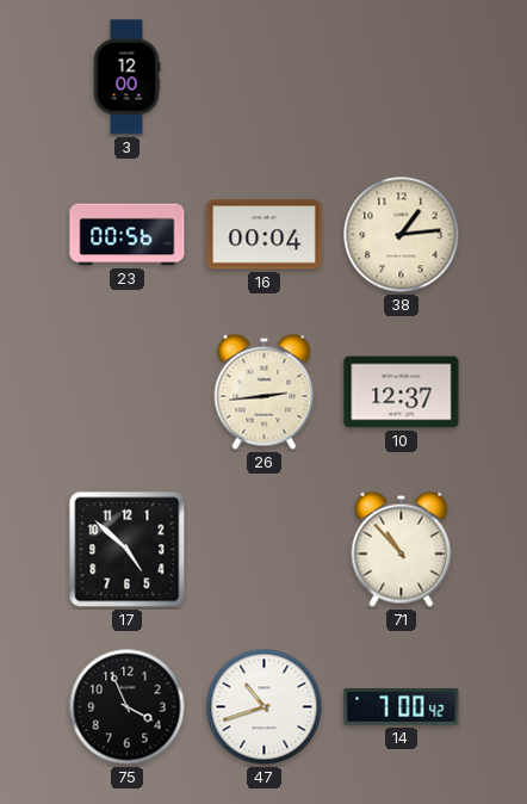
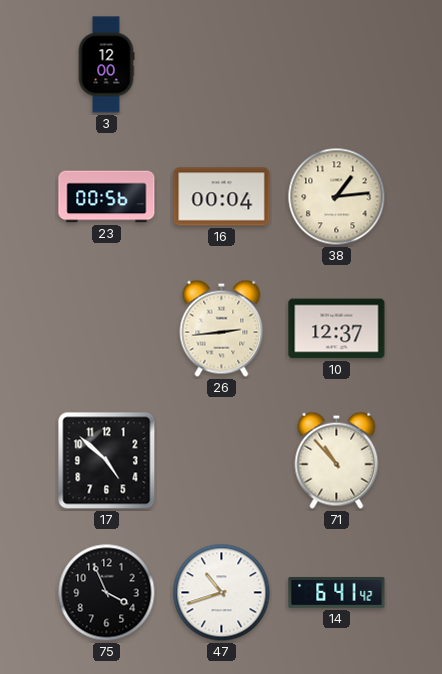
14: 7:00 -> 6:41
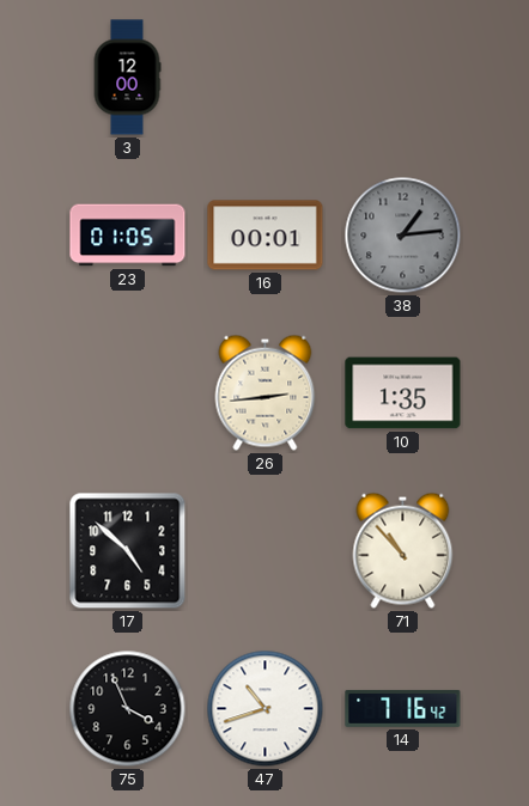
23: 00:56 -> 01:05
16: 00:04 -> 00:01
38 dial: cream -> grey
10: 12:37 -> 1:35
14: 6:41 -> 7:16
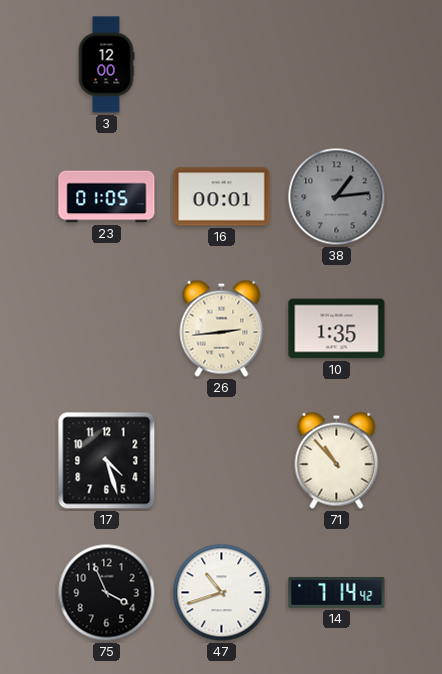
17: 4:52 -> 4:27
14: 7:16 -> 7:14
